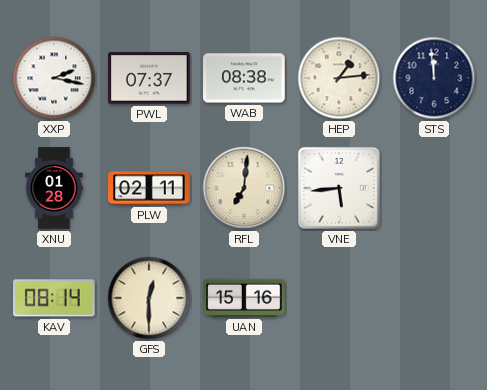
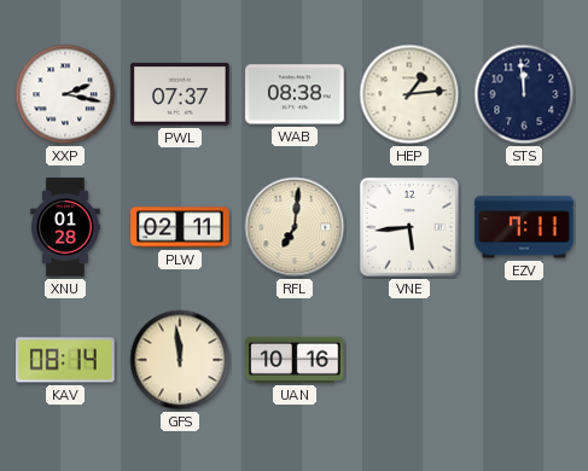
EZV: none -> 7:11
GFS: 12:30 -> 11:59
UAN: 15:16 -> 10:16
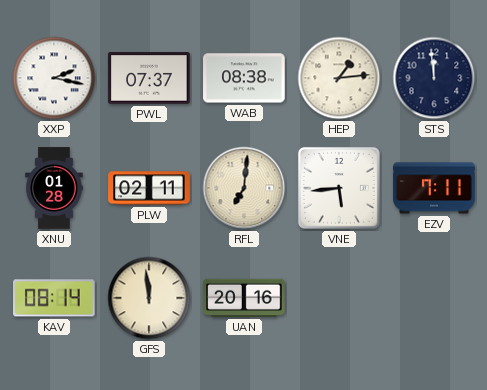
UAN: 10:16 -> 20:16
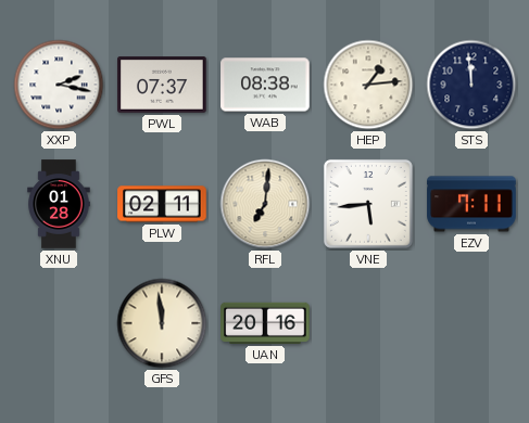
KAV: 08:14 -> none
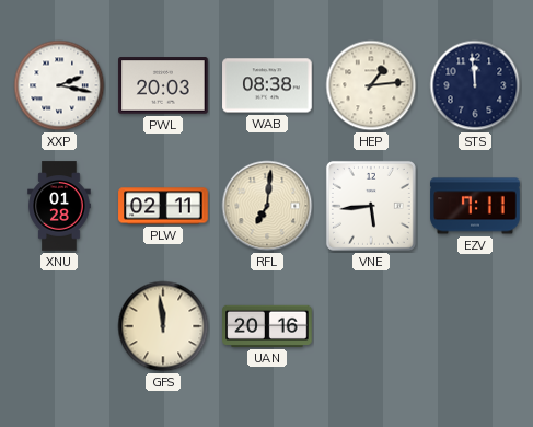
PWL: 07:37 -> 20:03
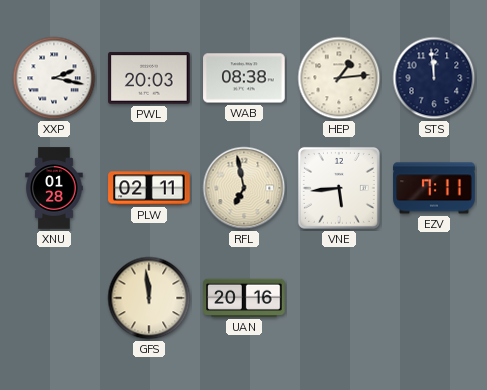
RFL: 7:01 -> 6:58
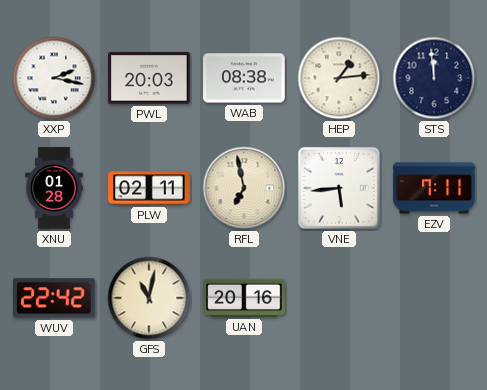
WUV: none -> 22:42
GFS: 11:59 -> 11:02
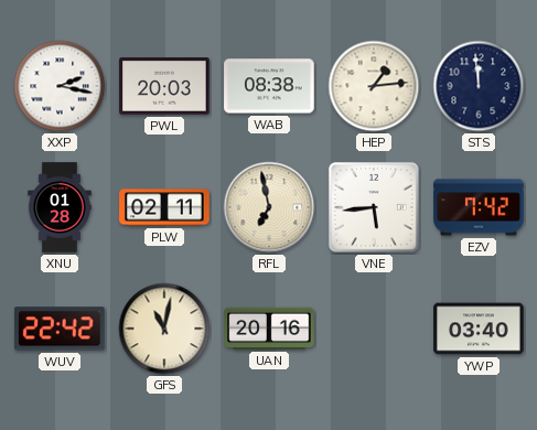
EZV: 7:11 -> 7:42
YWP: none -> 03:40
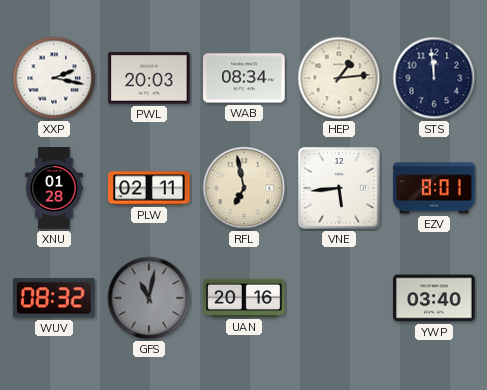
WAB: 08:38 -> 08:34
EZV: 7:42 -> 8:01
WUV: 22:42 -> 08:32
GFS dial: cream -> grey
